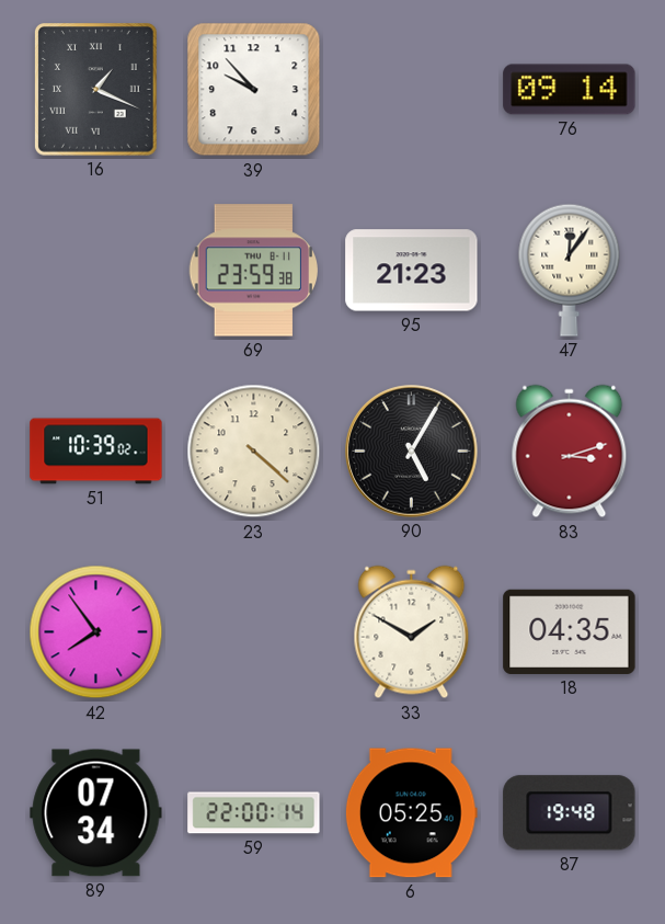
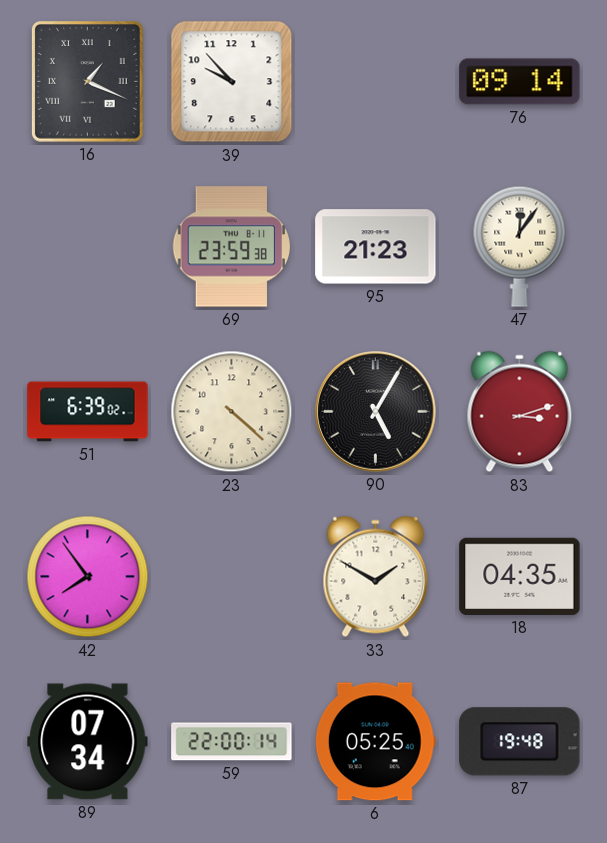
51: 10:39 -> 6:39
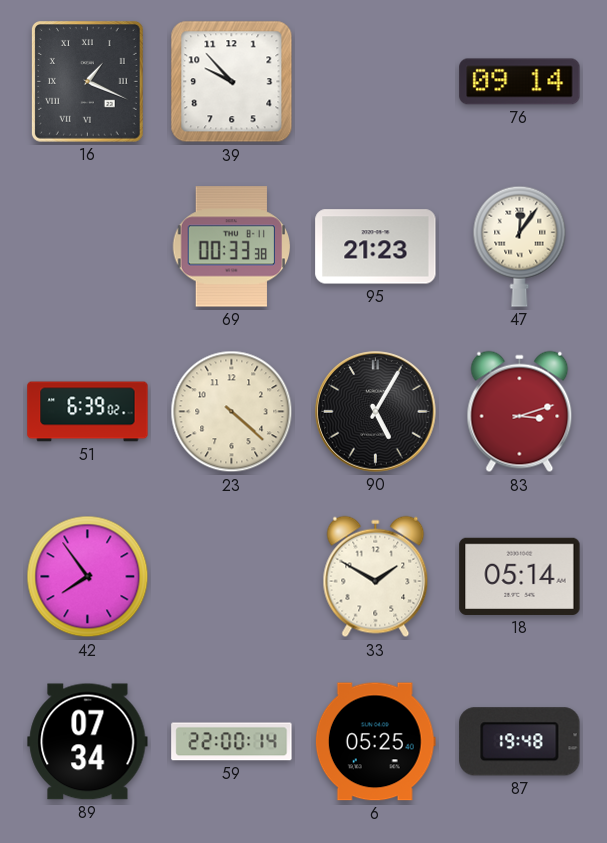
69: 23:59 -> 00:33
18: 04:35 -> 05:14
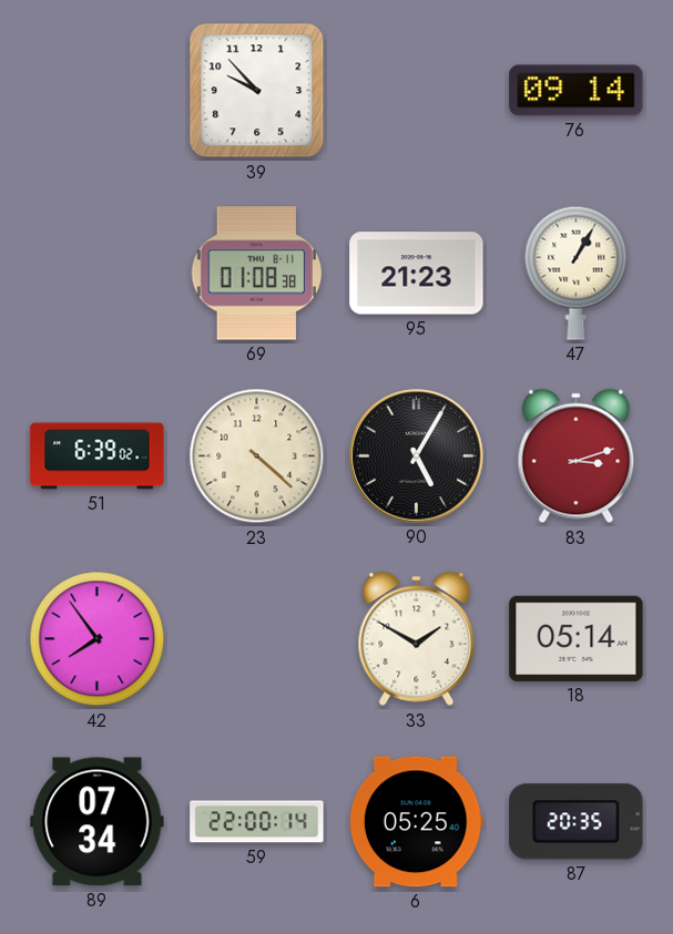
16: 1:19 -> none
69: 00:33 -> 01:08
47: 12:06 -> 1:05
87: 19:48 -> 20:35
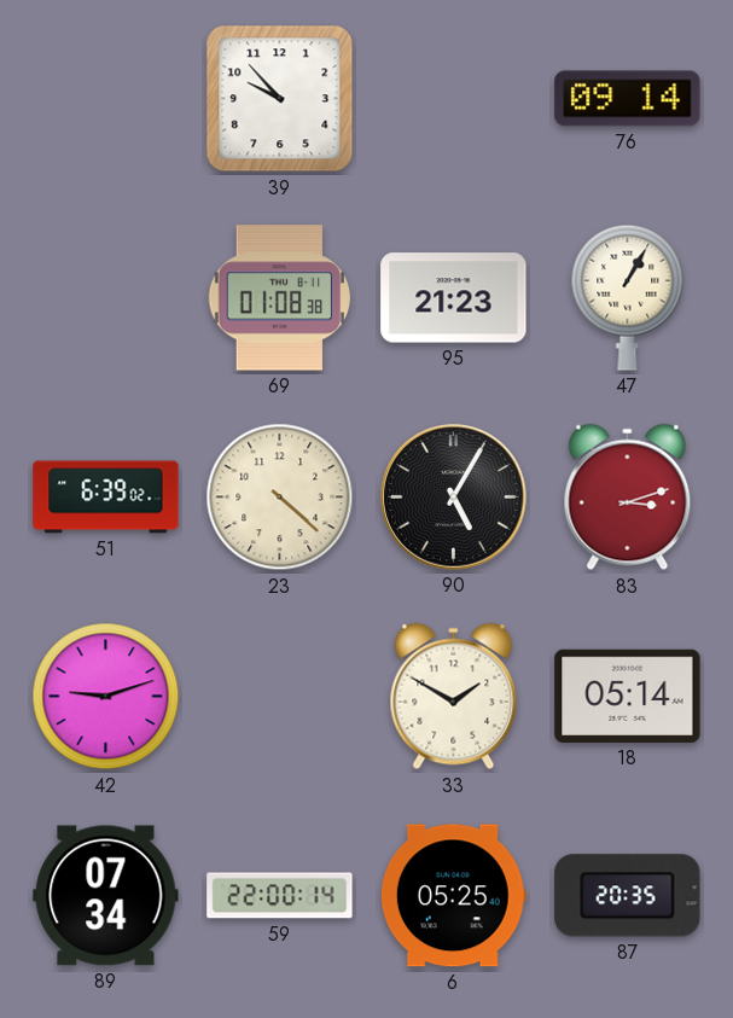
42: 7:54 -> 9:12
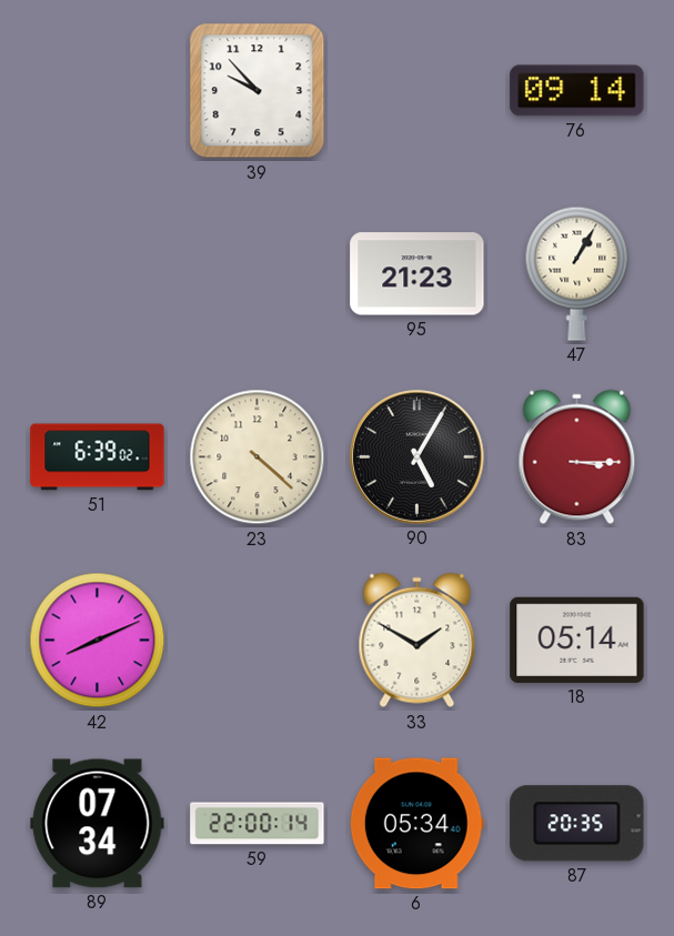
69: 01:08 -> none
83: 3:12 -> 3:15
42: 9:12 -> 8:11
6: 05:25 -> 05:34
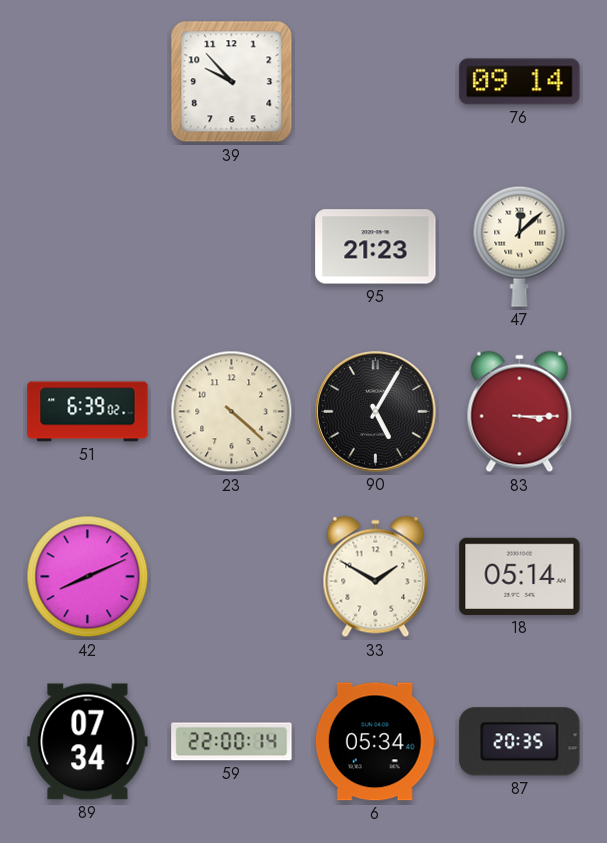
47: 1:05 -> 12:08
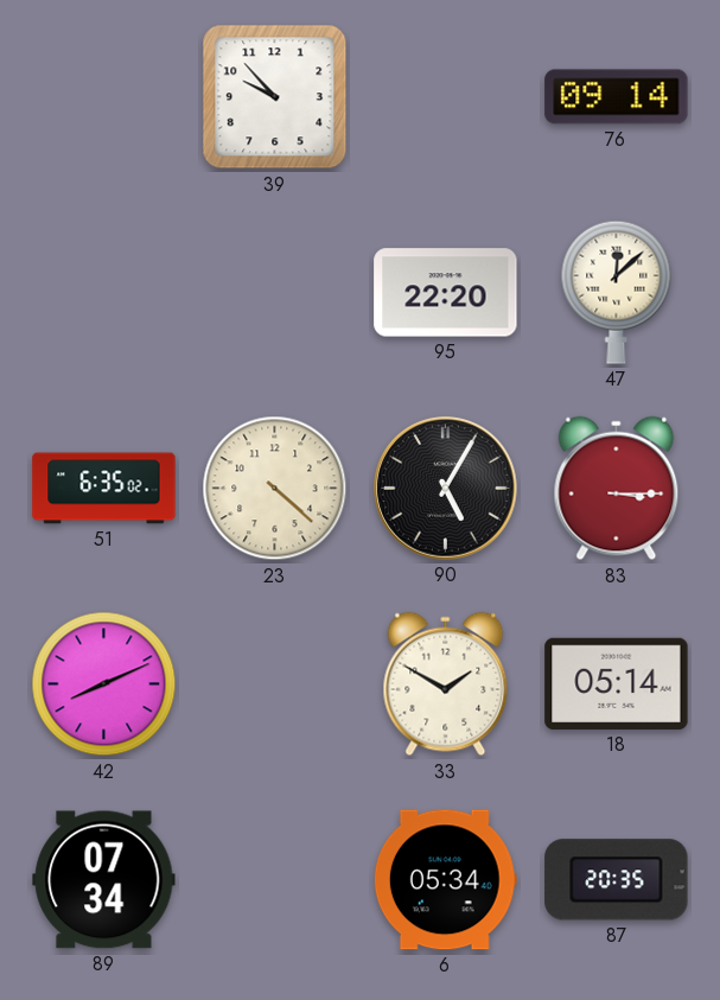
95: 21:23 -> 22:20
51: 6:39 -> 6:35
59: 22:00 -> none
